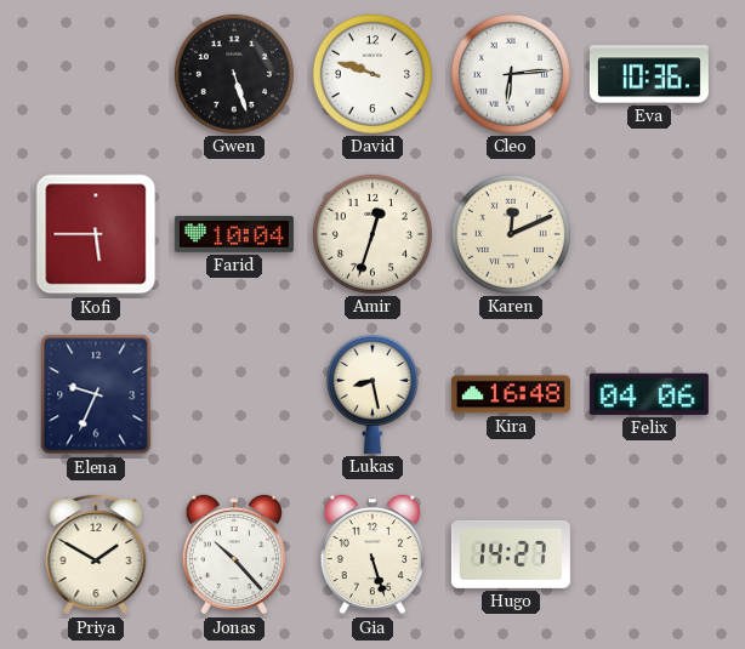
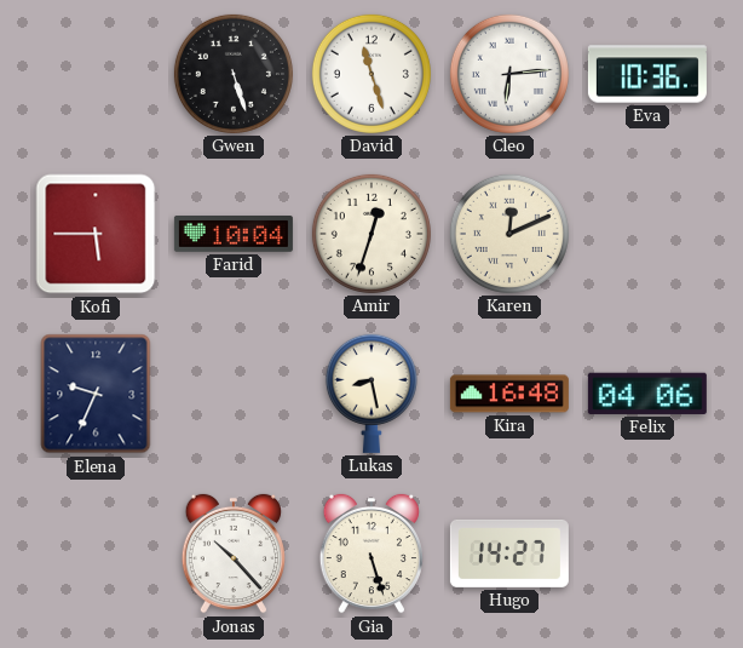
David: 9:48 -> 11:27
Priya: 1:50 -> none
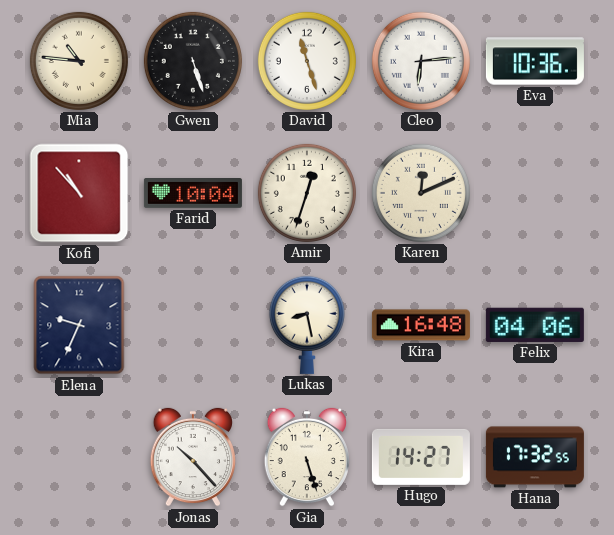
Mia: none -> 10:46
Kofi: 5:45 -> 10:53
Hana: none -> 17:32
